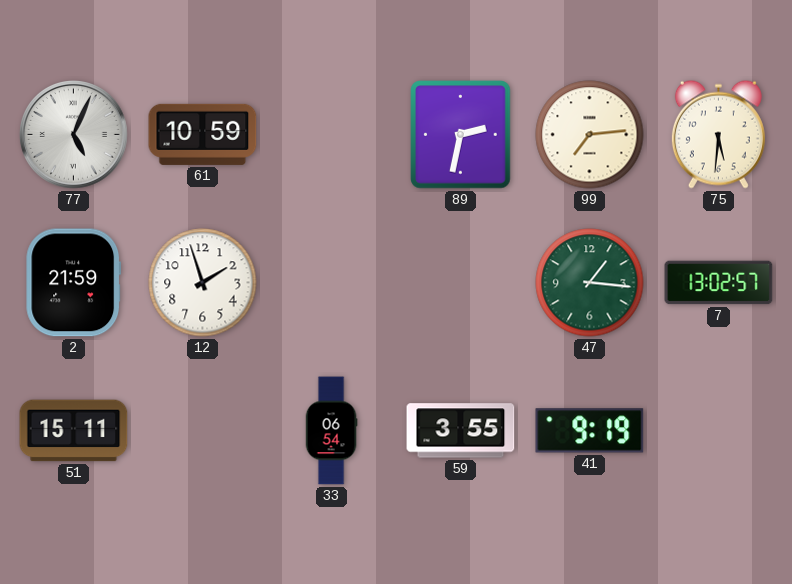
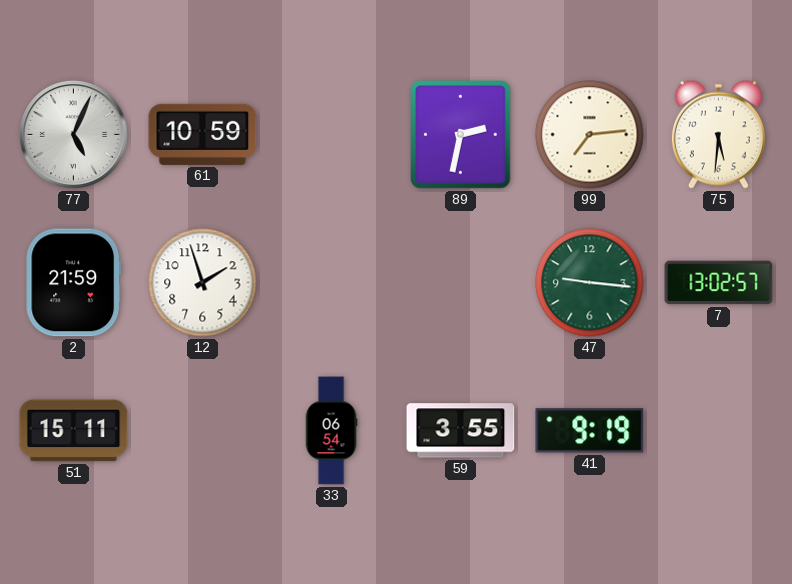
47: 1:16 -> 9:16
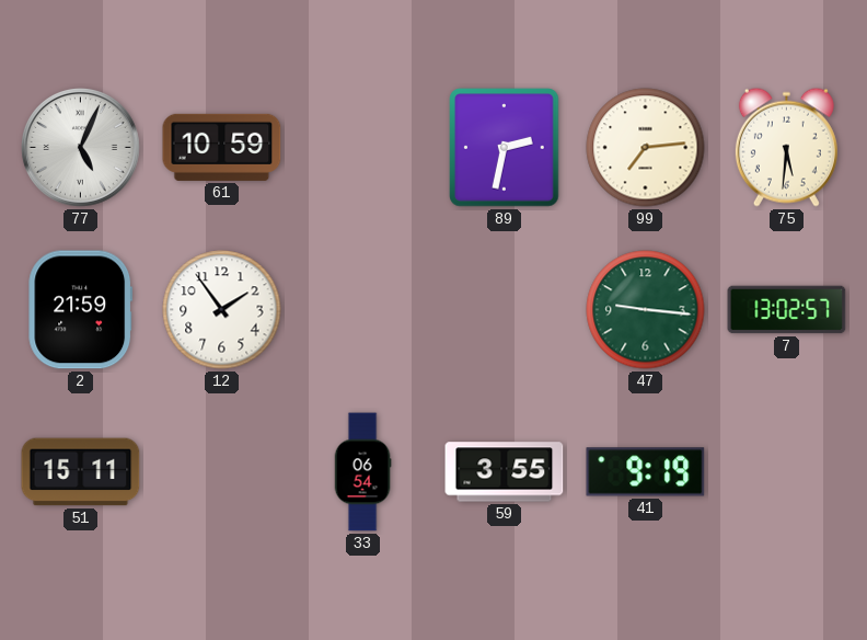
12: 1:57 -> 1:54
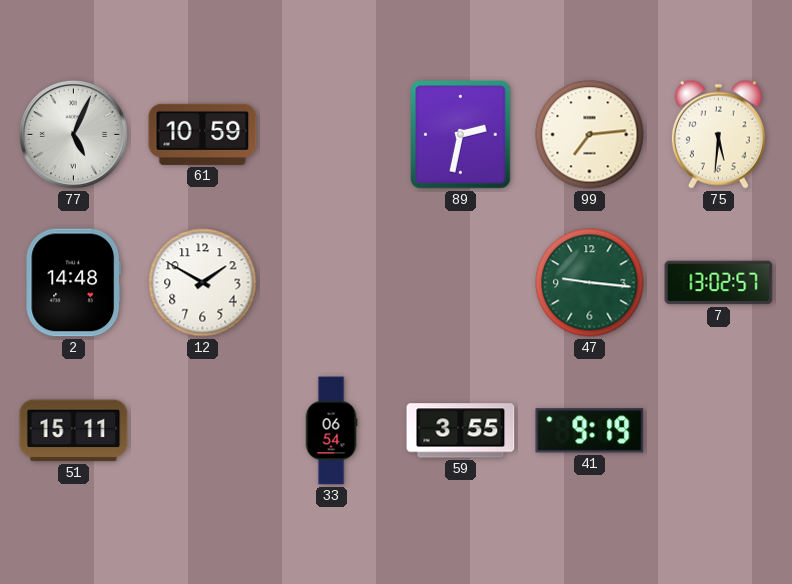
2: 21:59 -> 14:48
12: 1:54 -> 1:50
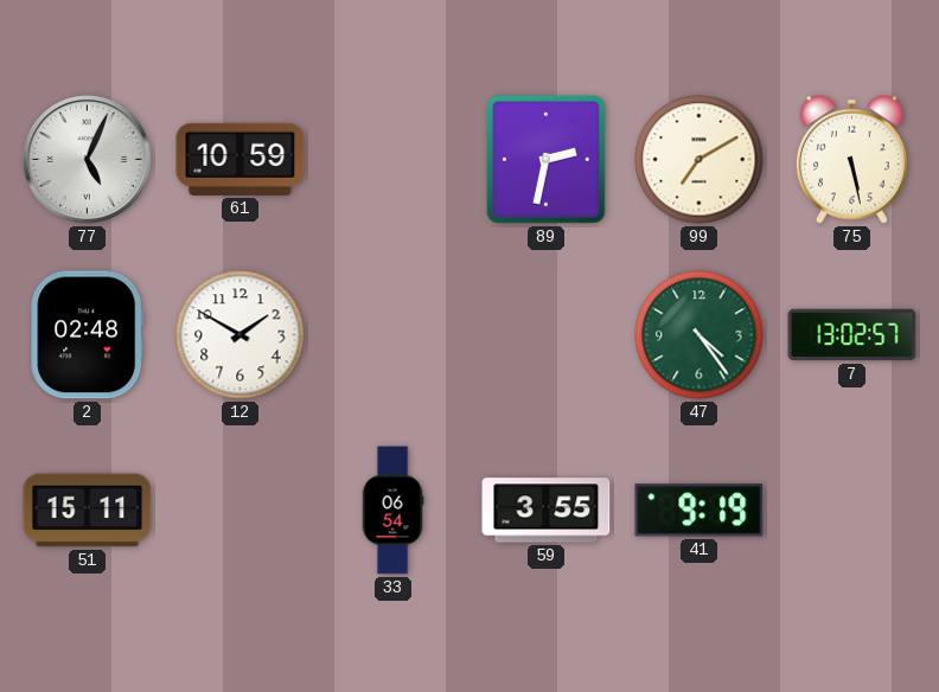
99: 7:14 -> 7:10
75: 5:31 -> 5:28
2: 14:48 -> 02:48
47: 9:16 -> 4:24
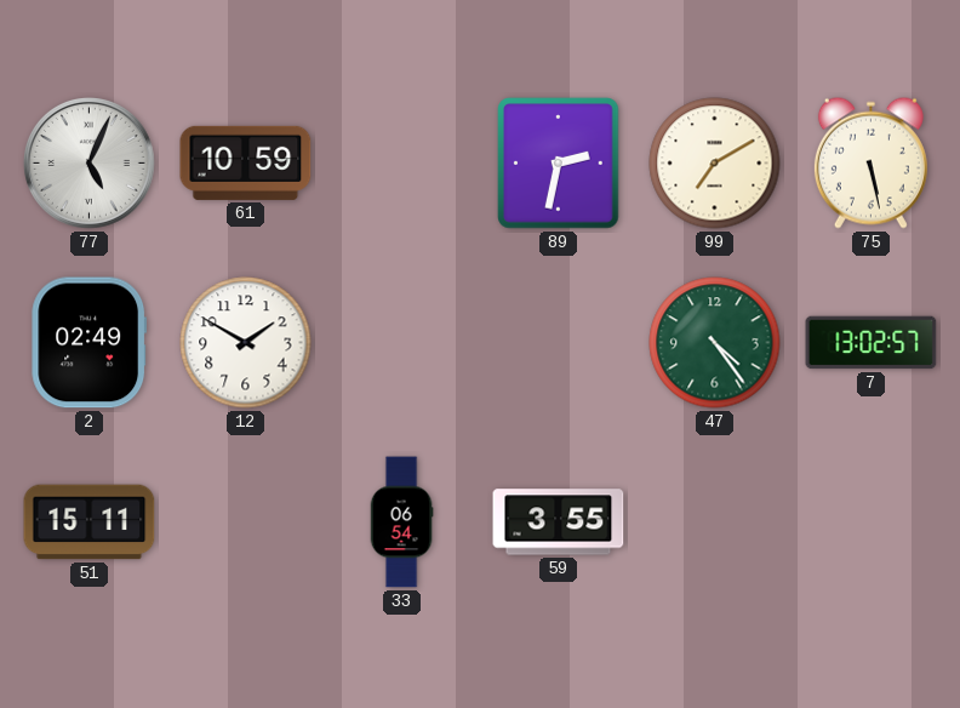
2: 02:48 -> 02:49
41: 9:19 -> none
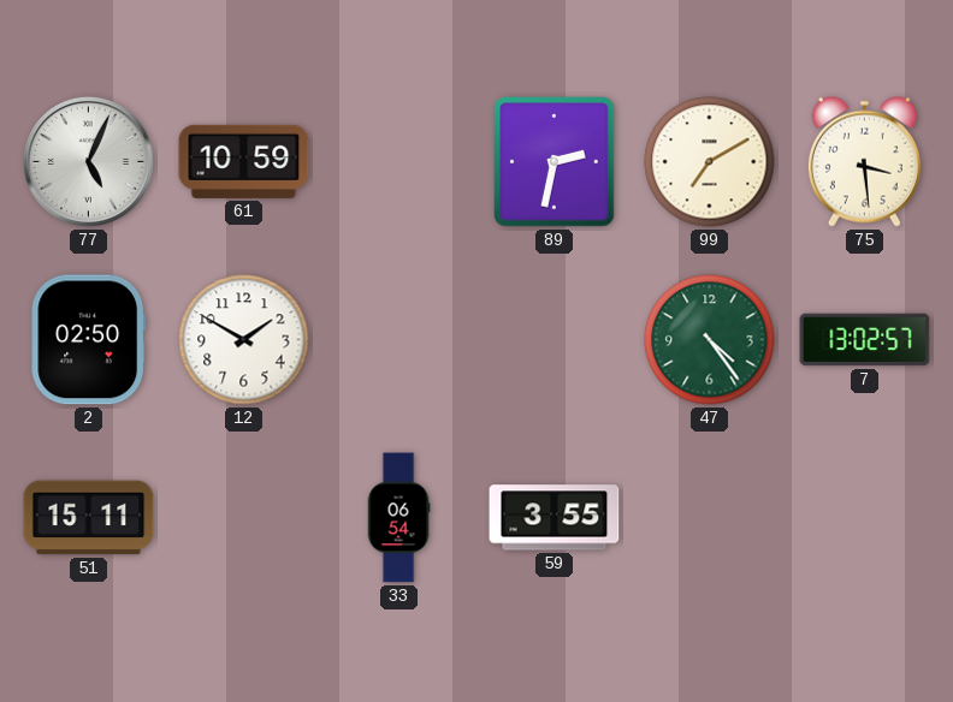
75: 5:28 -> 3:29
2: 02:49 -> 02:50
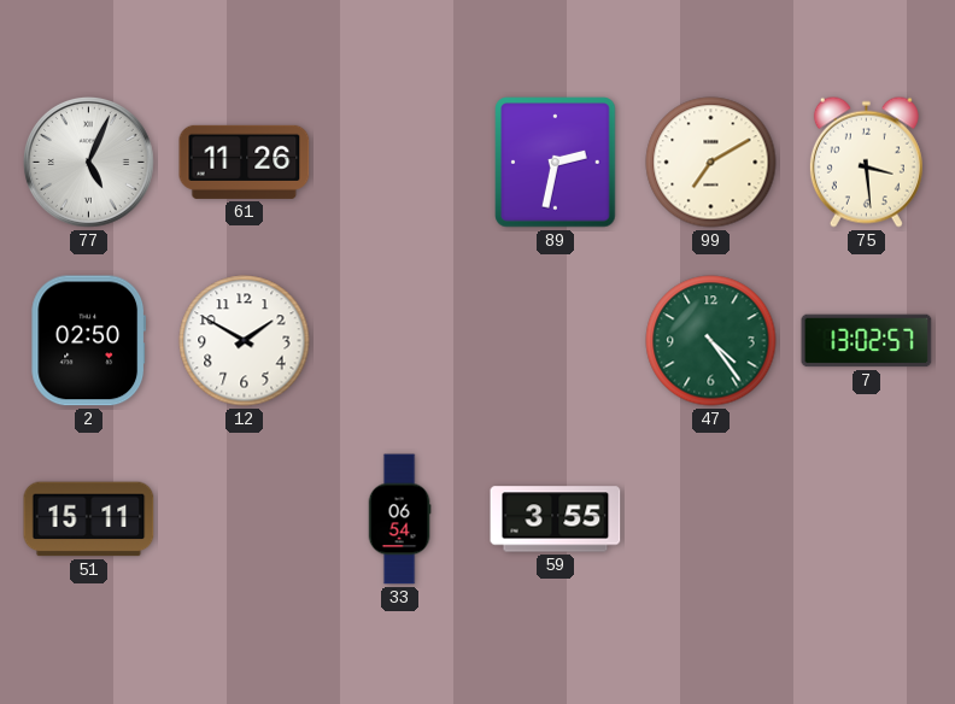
61: 10:59 -> 11:26
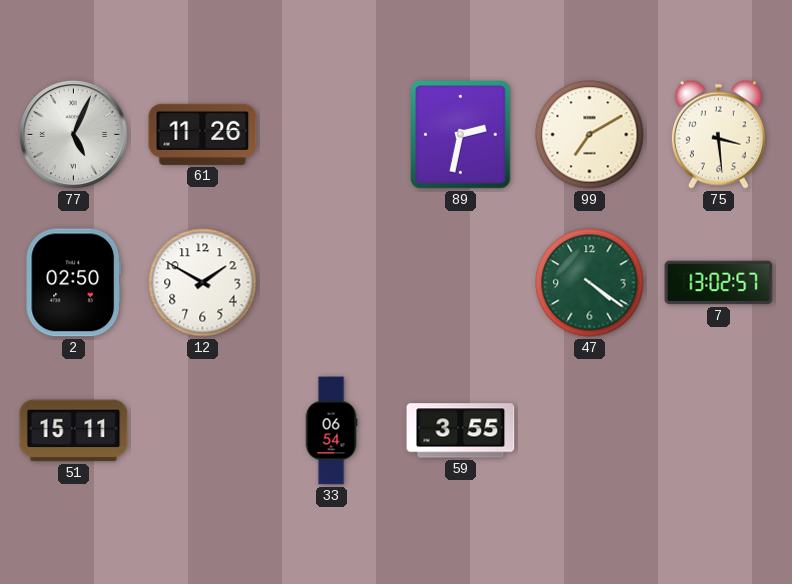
47: 4:24 -> 4:21
